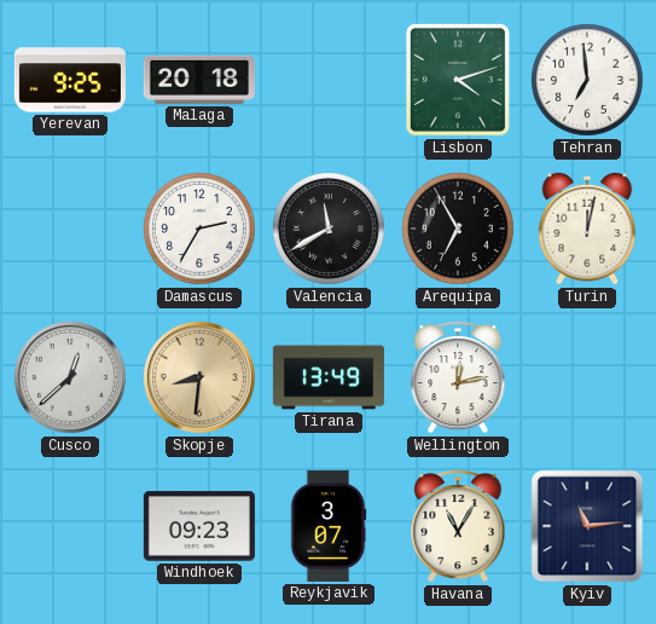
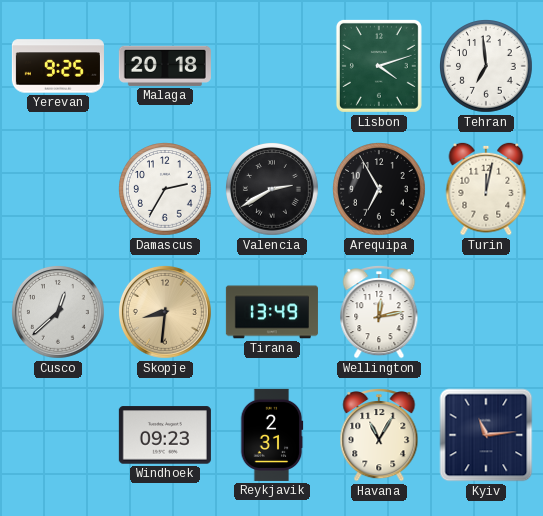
Valencia: 11:40 -> 2:40
Reykjavik: 3:07 -> 2:31
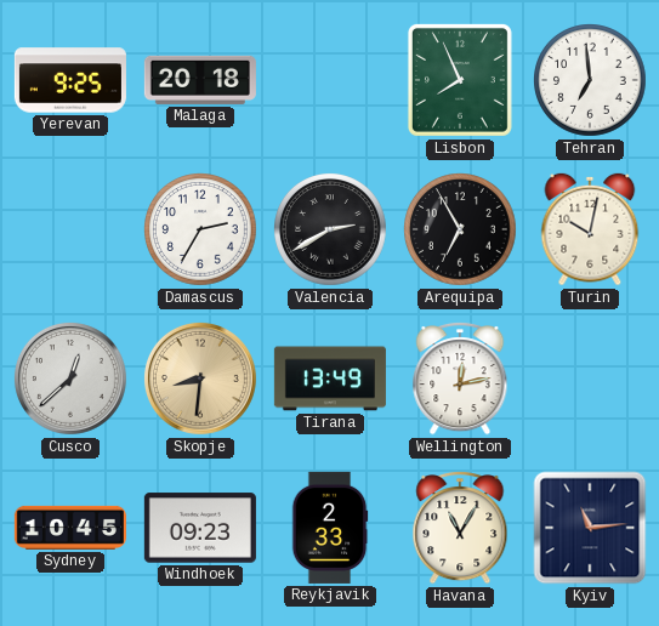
Lisbon: 4:12 -> 7:56
Turin: 12:02 -> 10:02
Sydney: none -> 10:45
Reykjavik: 2:31 -> 2:33
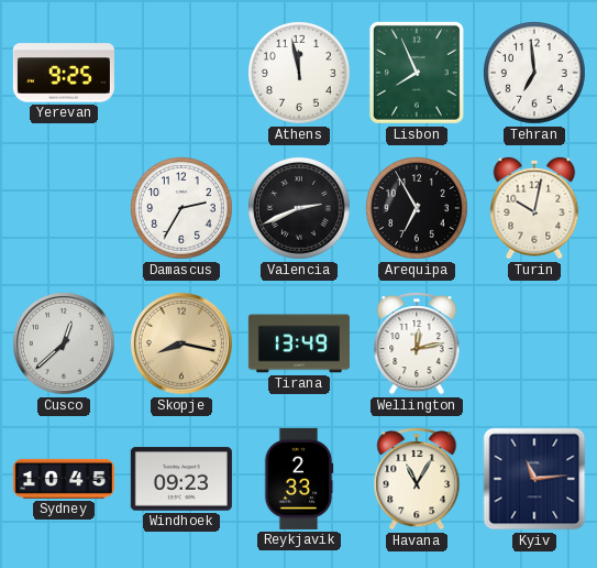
Malaga: 20:18 -> none
Athens: none -> 11:58
Valencia: 2:40 -> 2:41
Skopje: 8:31 -> 8:17
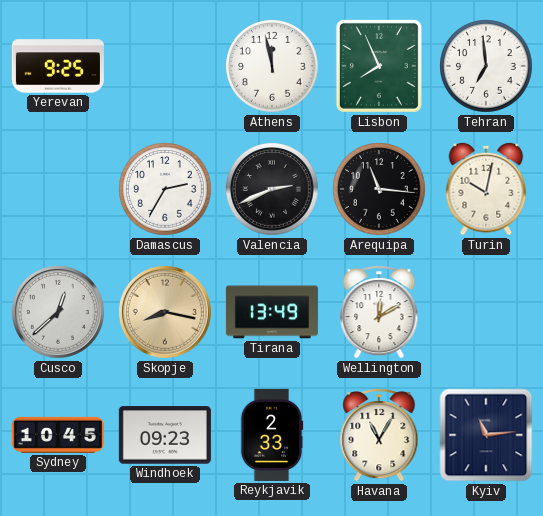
Arequipa: 6:55 -> 11:16
Wellington: 12:13 -> 12:10
